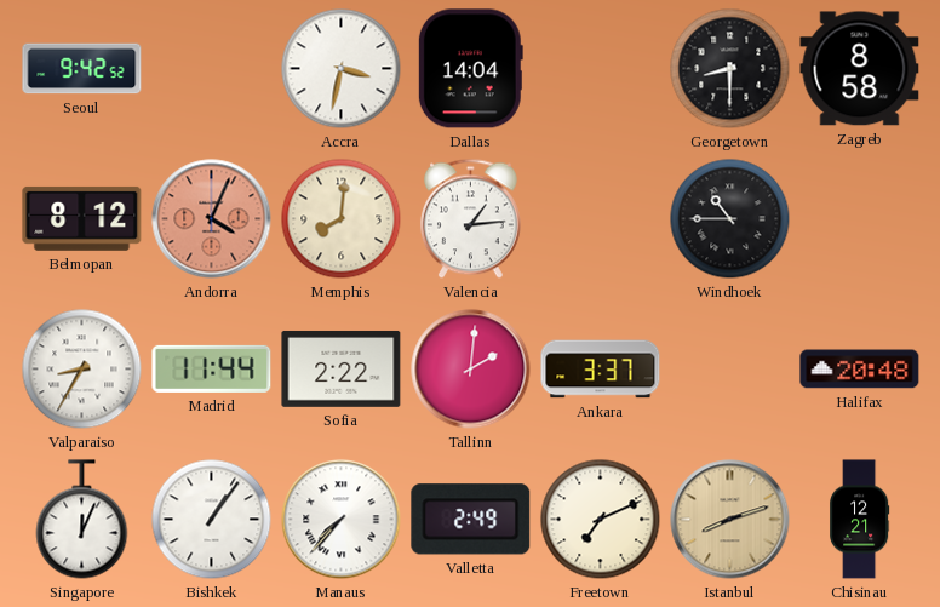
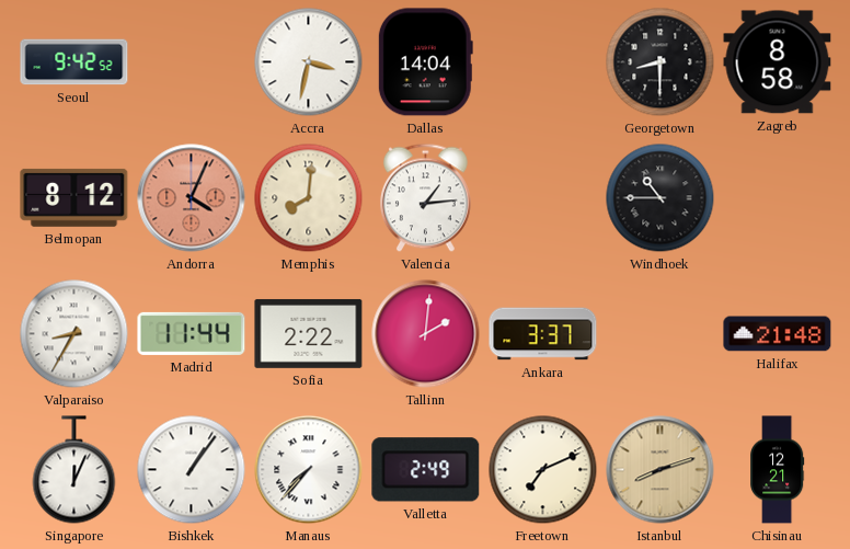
Halifax: 20:48 -> 21:48
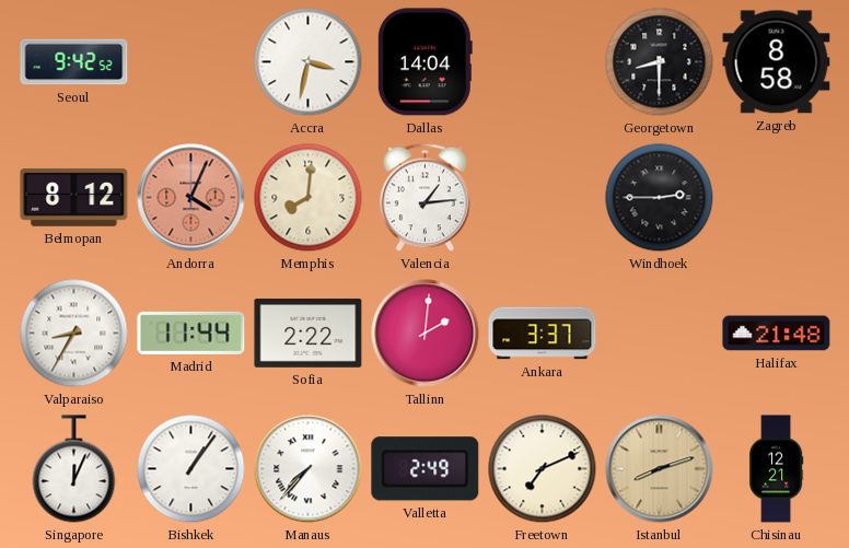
Windhoek: 10:45 -> 2:45
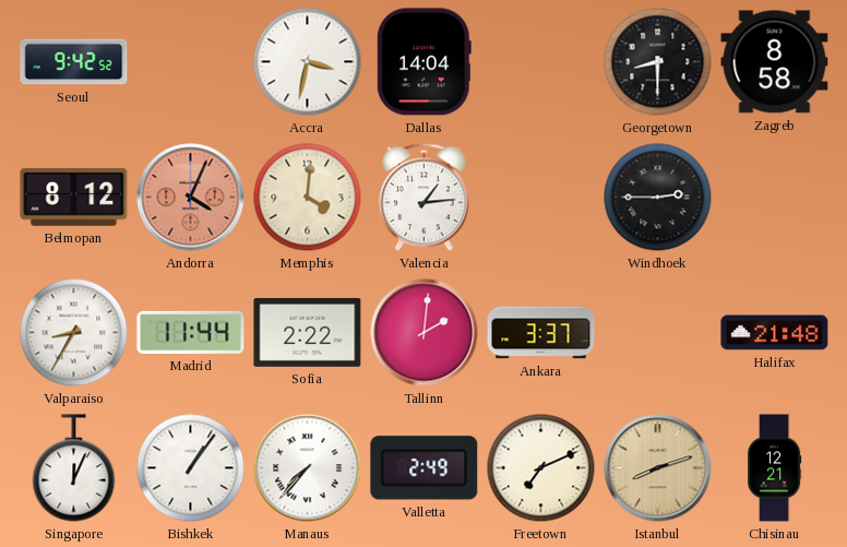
Memphis: 8:01 -> 4:01
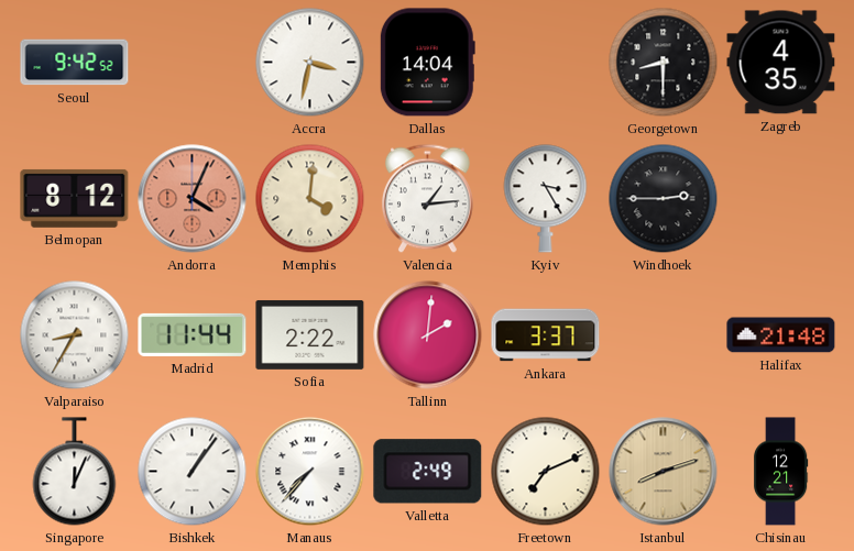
Zagreb: 8:58 -> 4:35
Kyiv: none -> 3:25
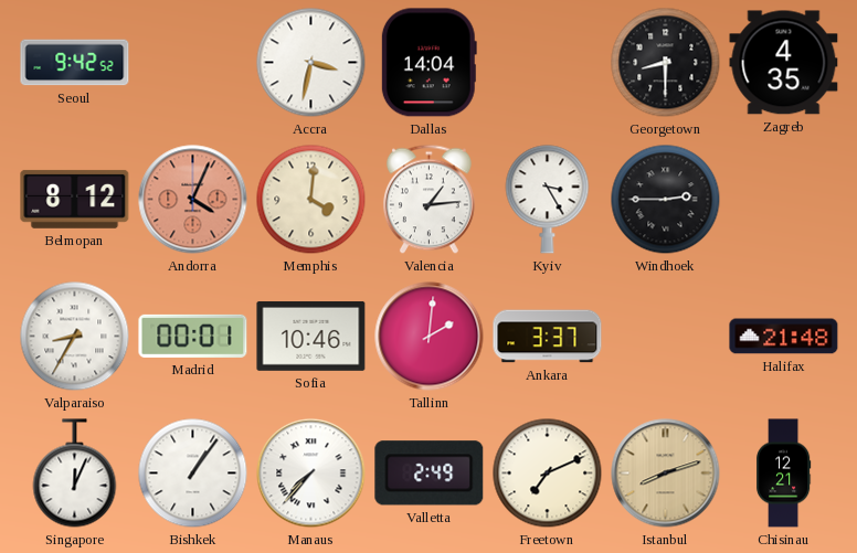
Madrid: 11:44 -> 00:01
Sofia: 2:22 -> 10:46
